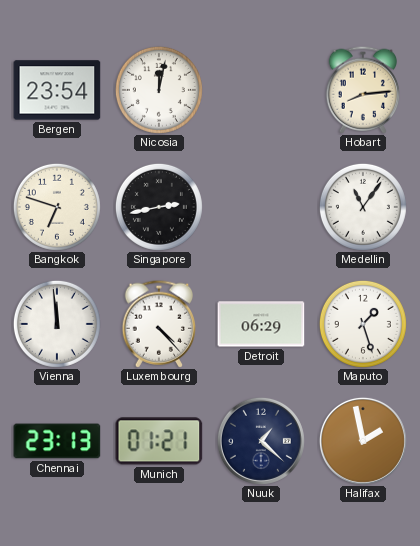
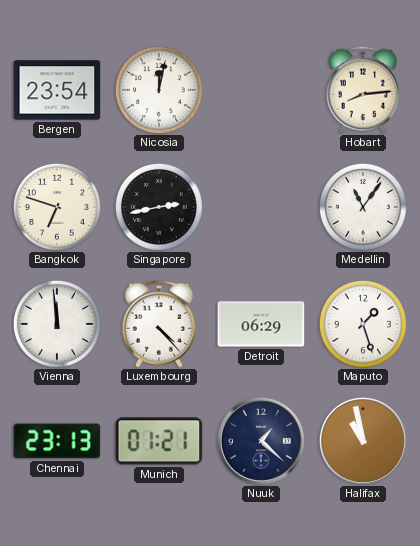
Halifax: 1:58 -> 10:58
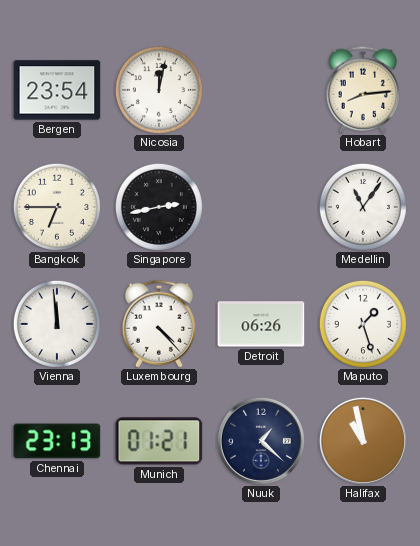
Bangkok: 6:48 -> 6:45
Detroit: 06:29 -> 06:26
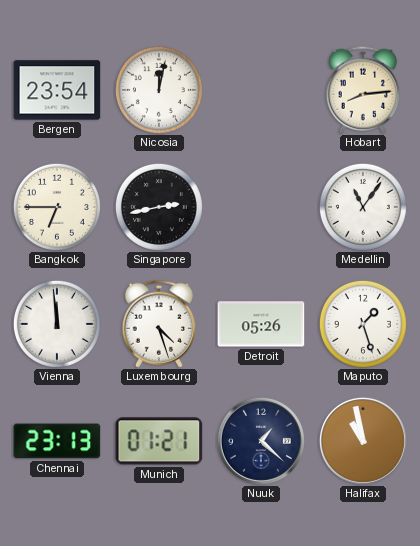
Luxembourg: 4:23 -> 4:27
Detroit: 06:26 -> 05:26
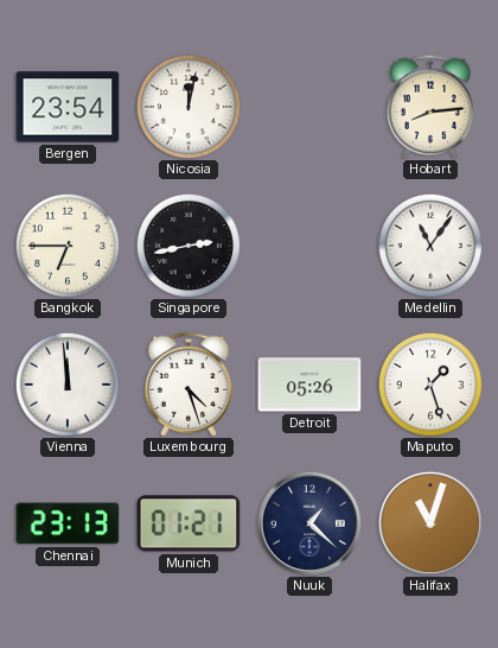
Halifax: 10:58 -> 11:03
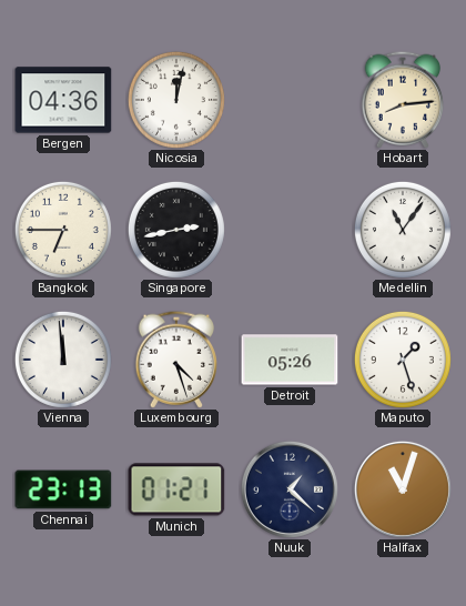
Bergen: 23:54 -> 04:36
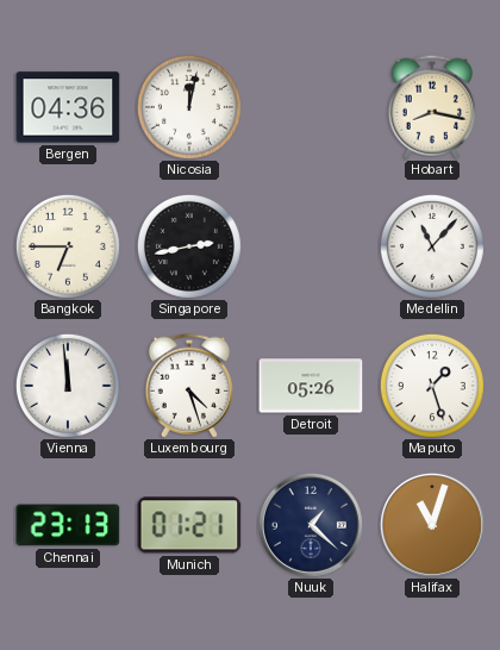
Hobart: 8:14 -> 8:17
Medellin: 11:06 -> 11:07
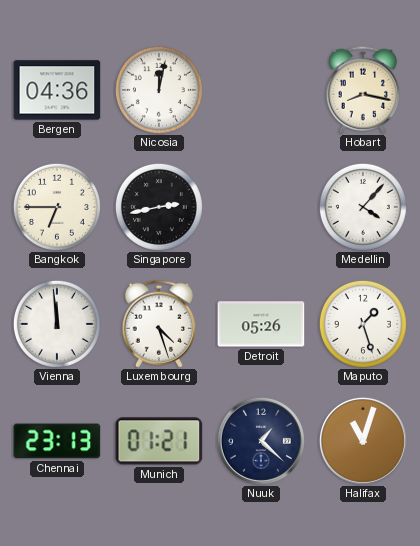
Medellin: 11:07 -> 4:07
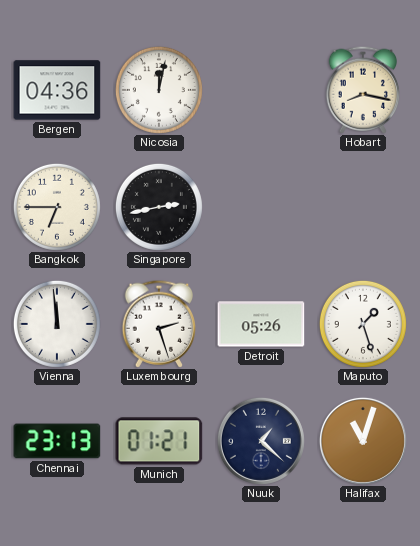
Medellin: 4:07 -> none
Luxembourg: 4:27 -> 2:27
